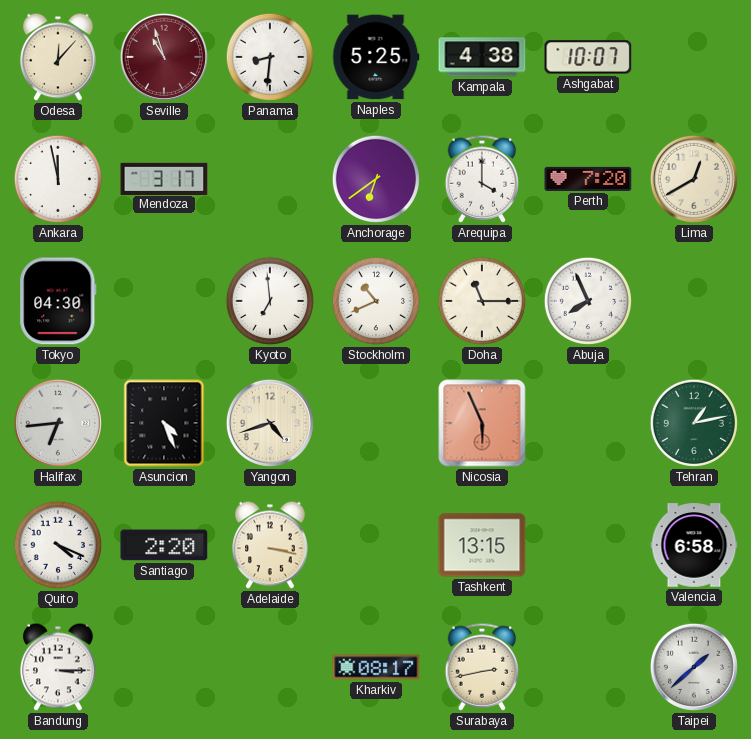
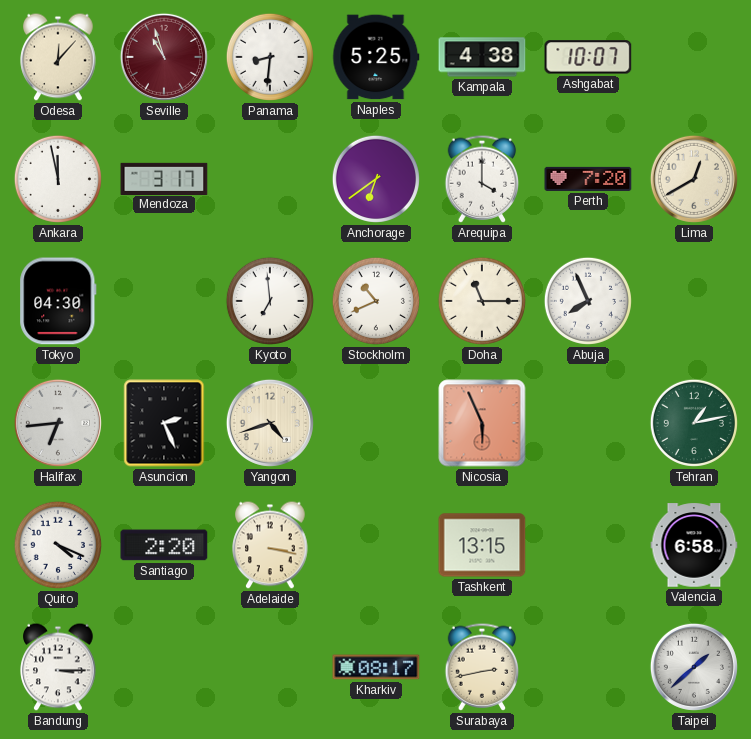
Asuncion: 4:26 -> 2:26
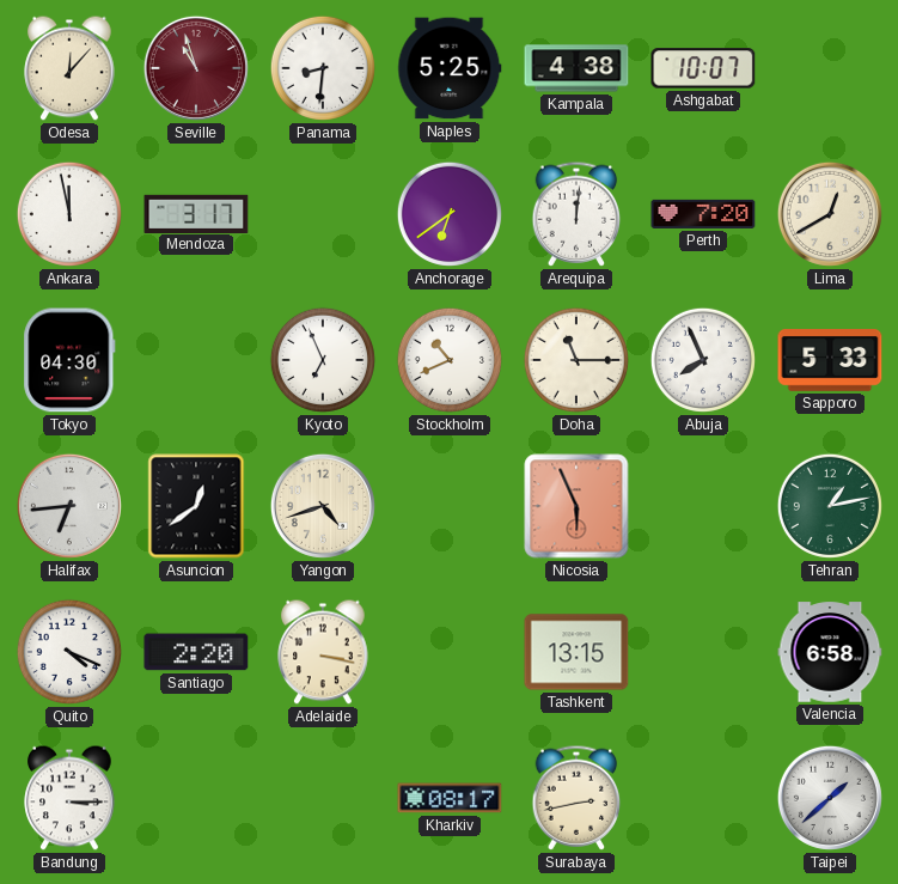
Arequipa: 4:00 -> 12:01
Kyoto: 6:59 -> 6:56
Sapporo: none -> 5:33
Asuncion: 2:26 -> 12:39
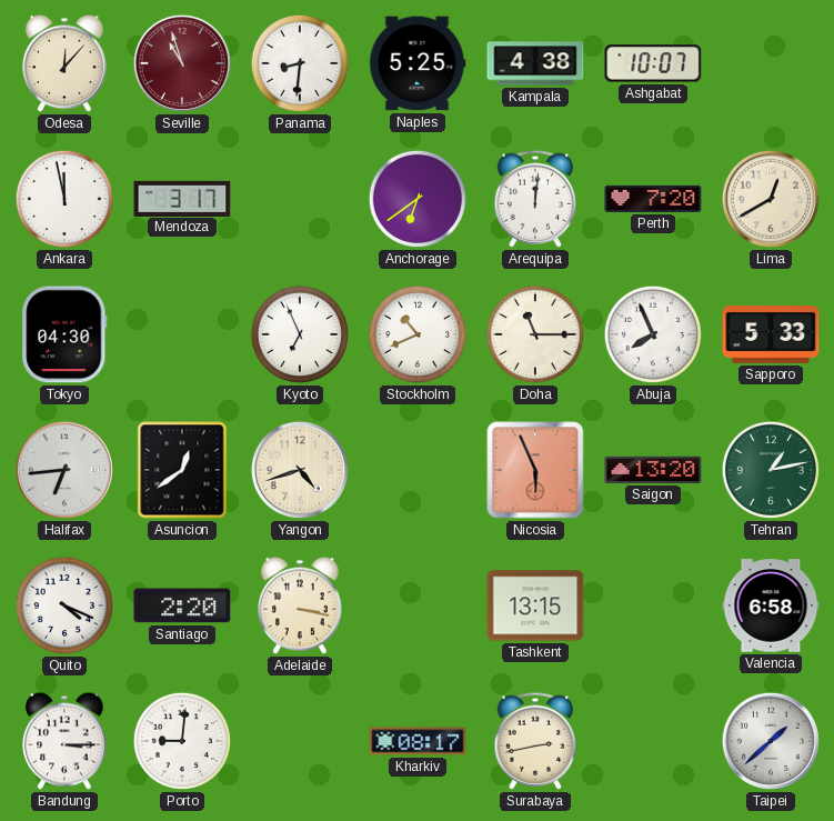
Saigon: none -> 13:20
Porto: none -> 9:01
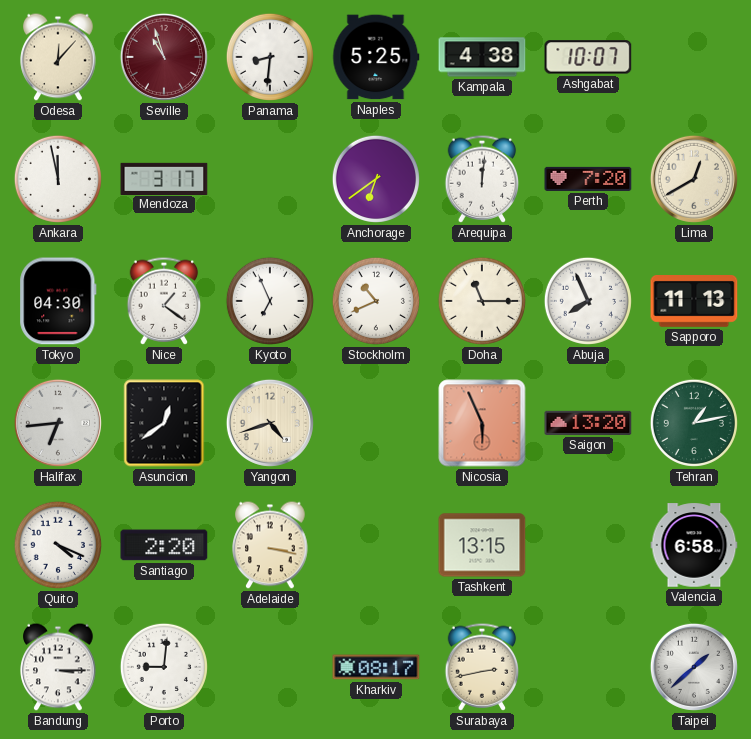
Nice: none -> 1:21
Sapporo: 5:33 -> 11:13
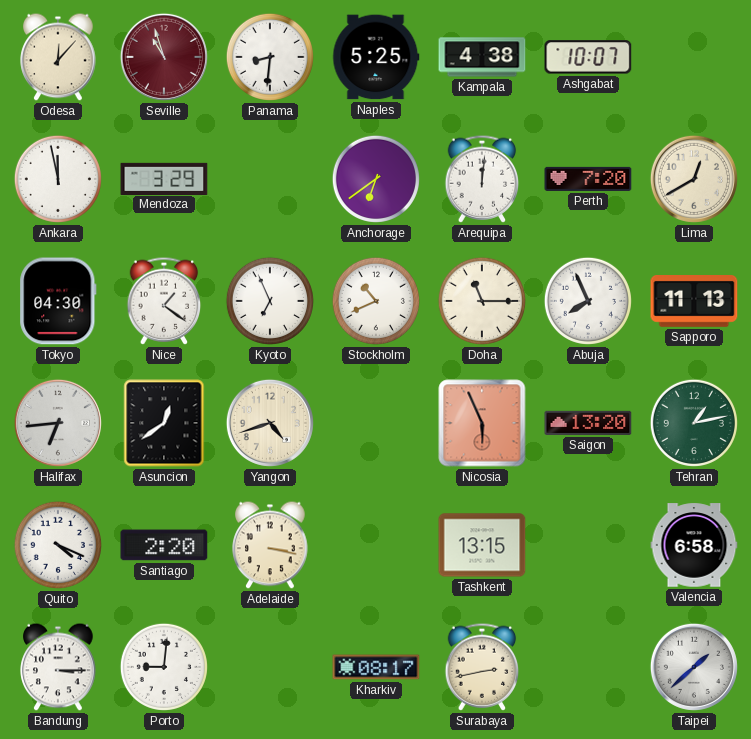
Mendoza: 3:17 -> 3:29
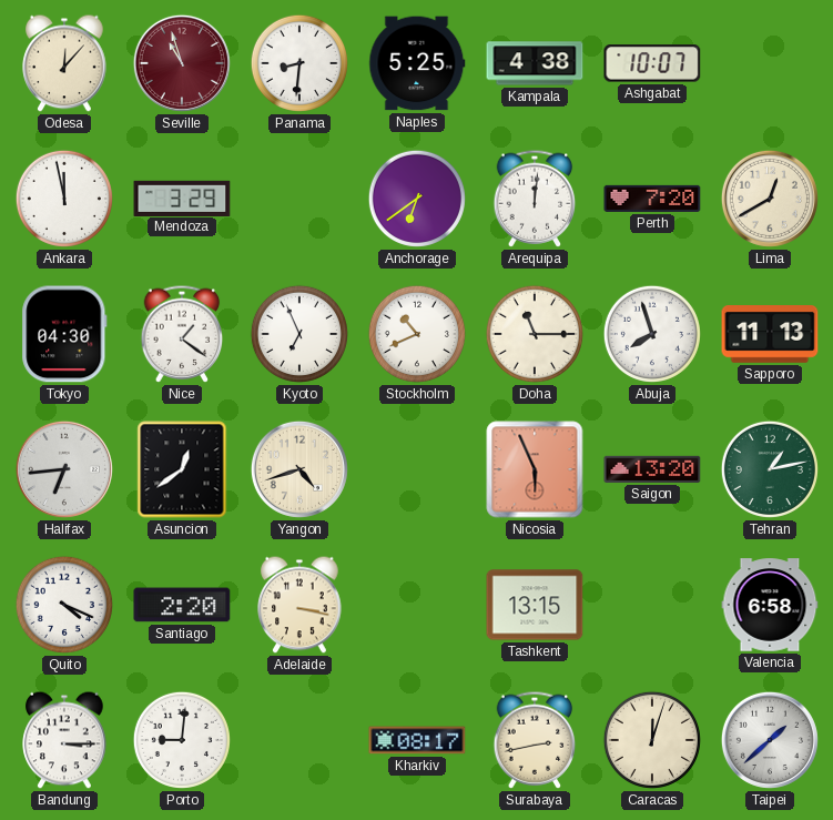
Abuja: 7:56 -> 7:57
Caracas: none -> 12:03
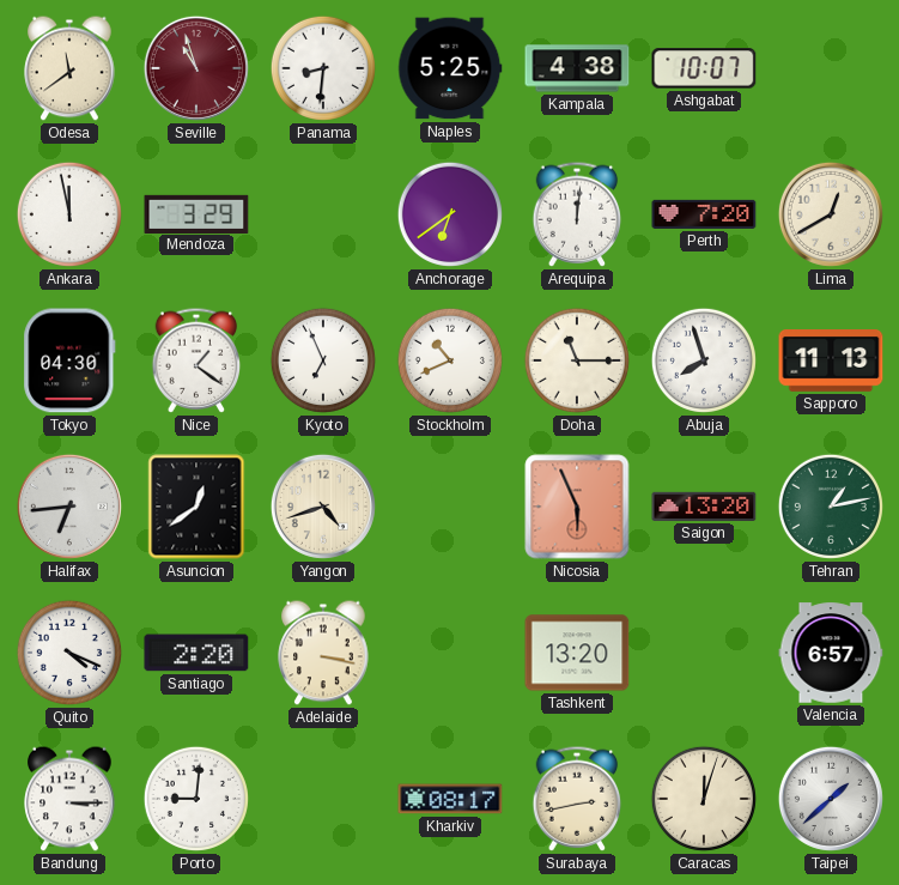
Odesa: 12:07 -> 11:39
Tashkent: 13:15 -> 13:20
Valencia: 6:58 -> 6:57
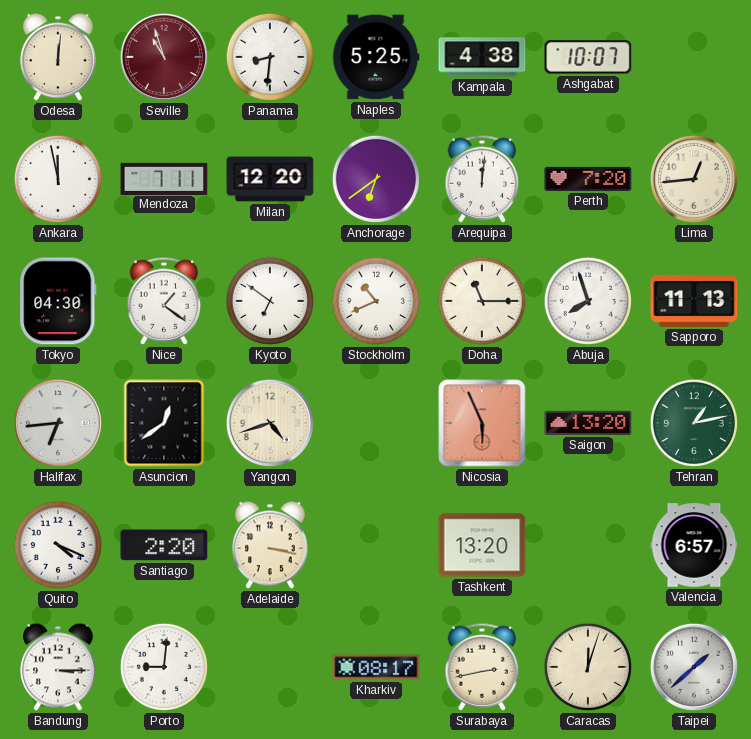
Odesa: 11:39 -> 12:01
Mendoza: 3:29 -> 7:11
Milan: none -> 12:20
Lima: 12:40 -> 12:44
Kyoto: 6:56 -> 6:51
